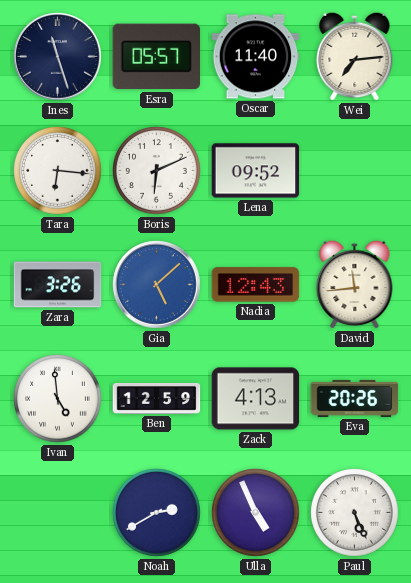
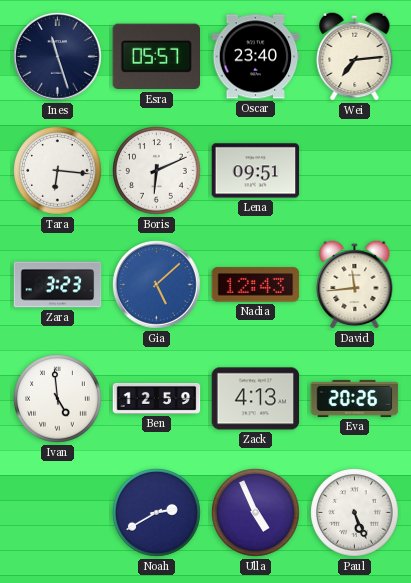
Oscar: 11:40 -> 23:40
Lena: 09:52 -> 09:51
Zara: 3:26 -> 3:23
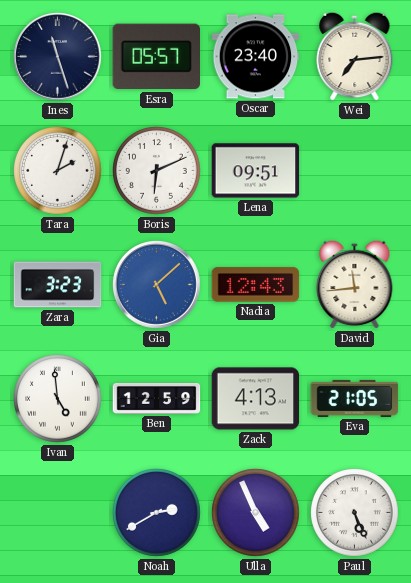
Tara: 6:16 -> 2:03
Eva: 20:26 -> 21:05
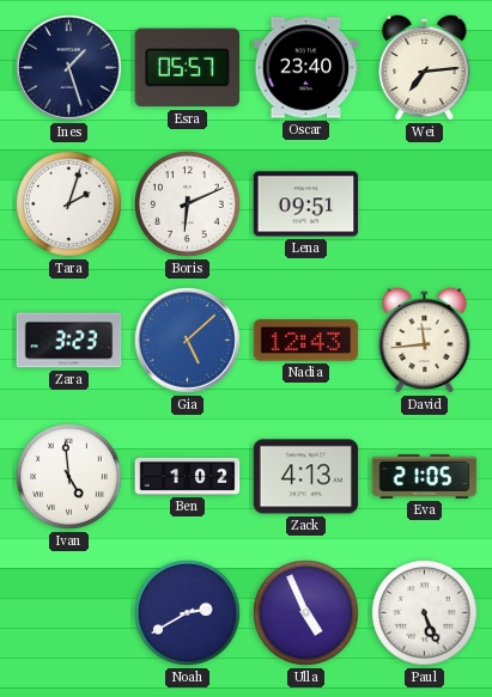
Ines: 11:27 -> 1:27
Ben: 12:59 -> 1:02
